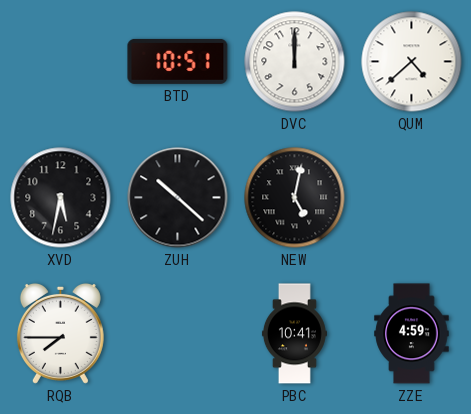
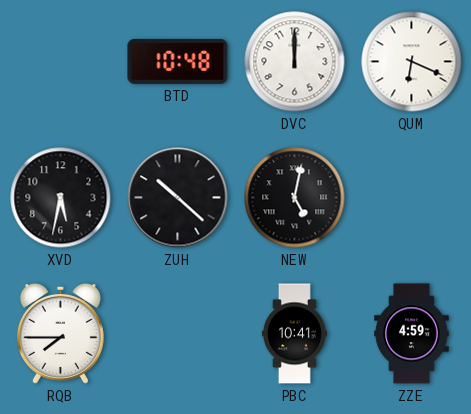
BTD: 10:51 -> 10:48
QUM: 4:38 -> 6:19
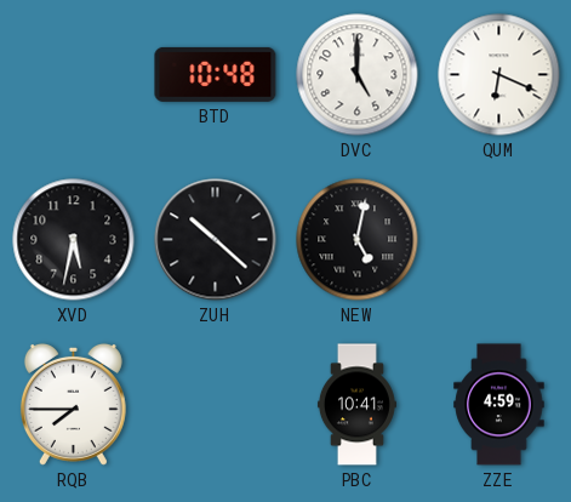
DVC: 12:00 -> 5:00
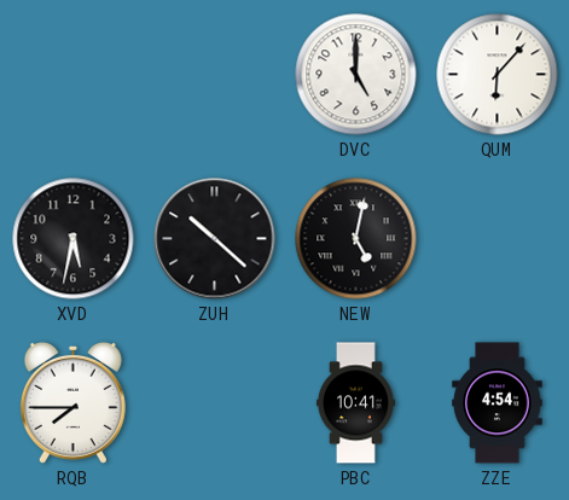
BTD: 10:48 -> none
QUM: 6:19 -> 6:07
ZZE: 4:59 -> 4:54
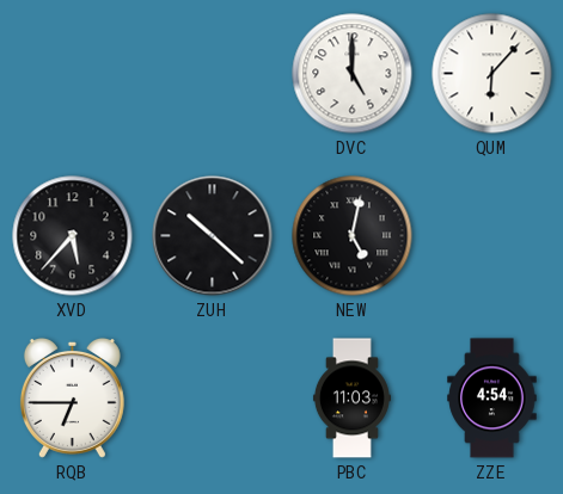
XVD: 5:32 -> 5:37
RQB: 7:45 -> 6:45
PBC: 10:41 -> 11:03
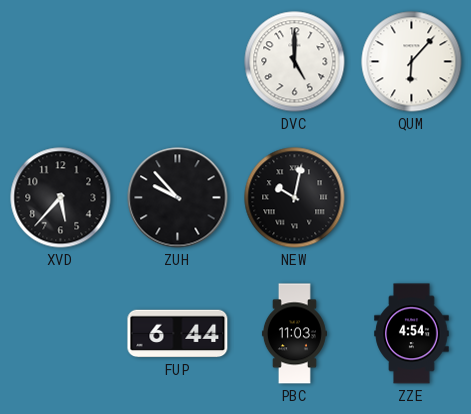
ZUH: 10:22 -> 9:53
NEW: 5:02 -> 10:02
RQB: 6:45 -> none
FUP: none -> 6:44
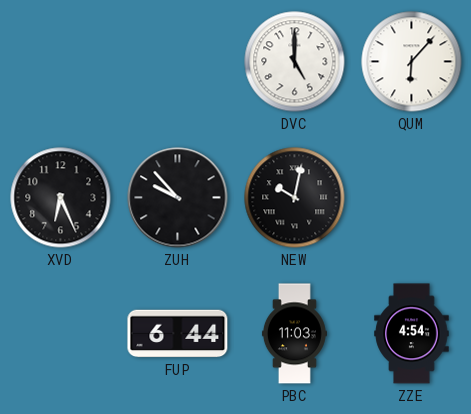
XVD: 5:37 -> 6:26
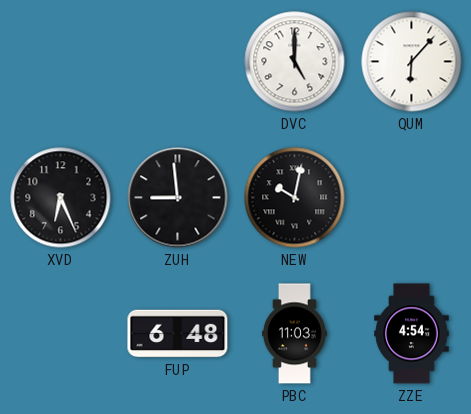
ZUH: 9:53 -> 8:59
FUP: 6:44 -> 6:48
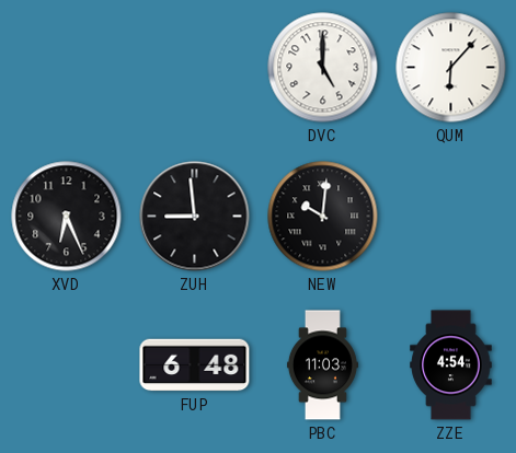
NEW: 10:02 -> 10:01
